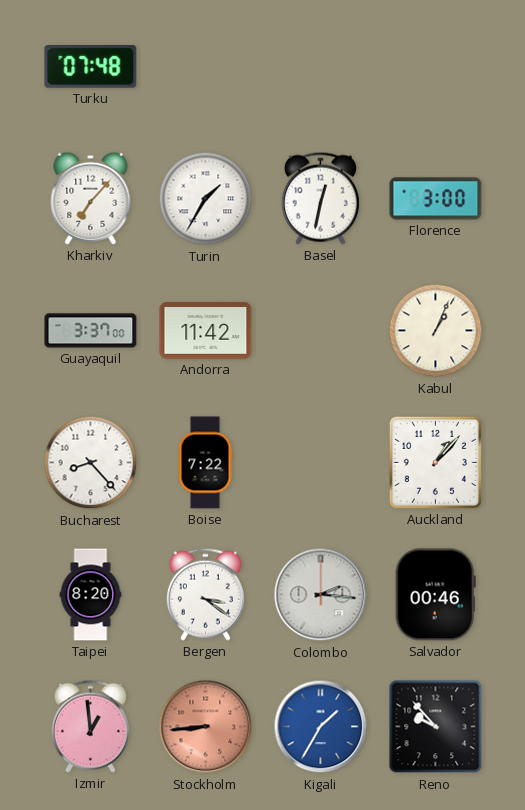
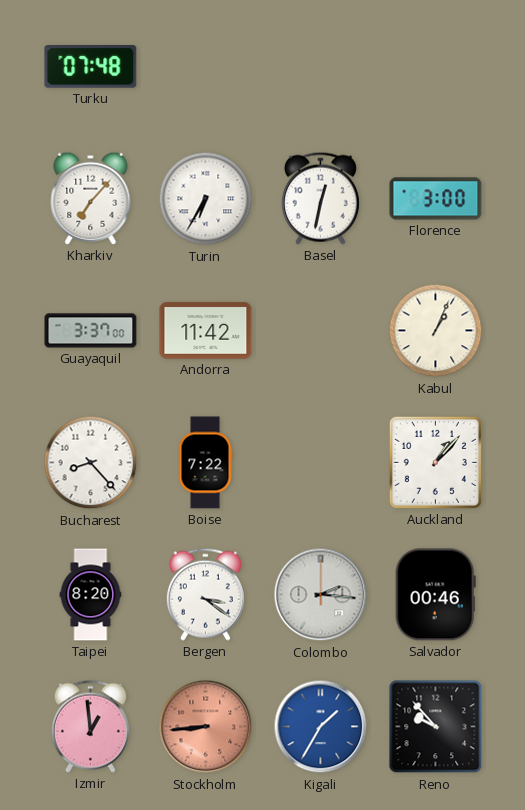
Turin: 1:35 -> 6:35
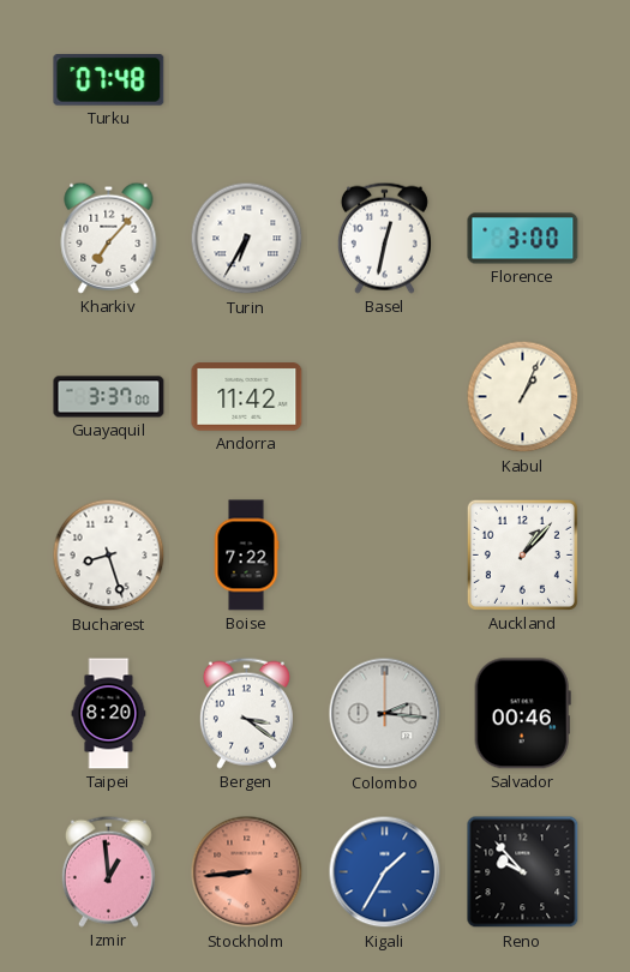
Bucharest: 8:23 -> 8:27
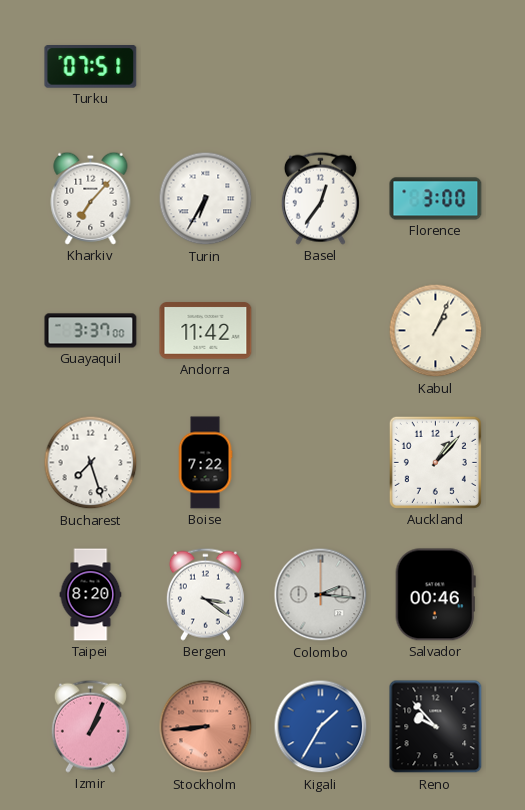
Turku: 07:48 -> 07:51
Basel: 12:32 -> 12:36
Bucharest: 8:27 -> 7:27
Izmir: 12:59 -> 1:04
